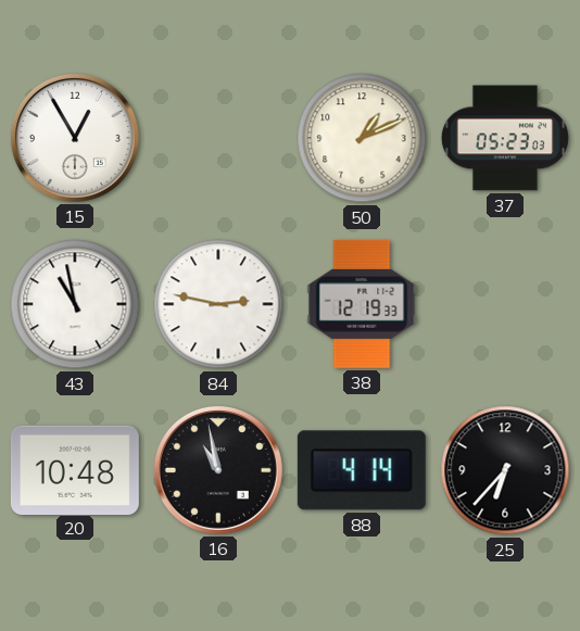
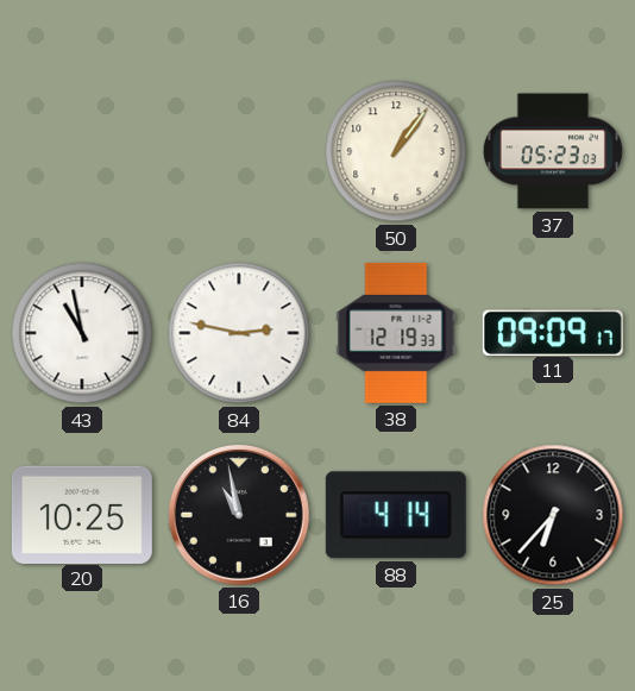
15: 12:55 -> none
50: 1:11 -> 1:06
11: none -> 09:09
20: 10:48 -> 10:25
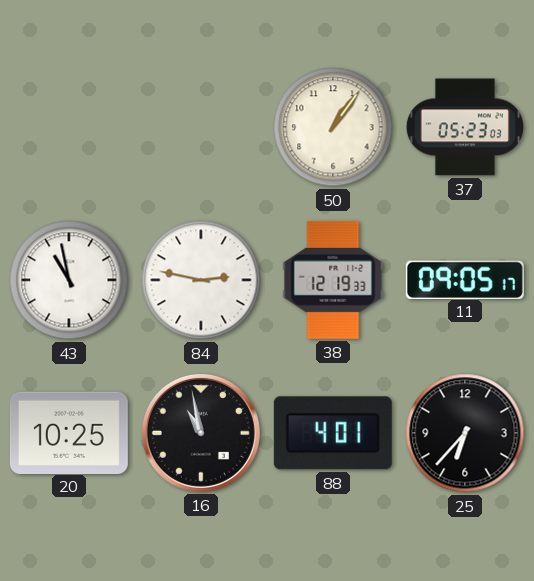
11: 09:09 -> 09:05
88: 4:14 -> 4:01
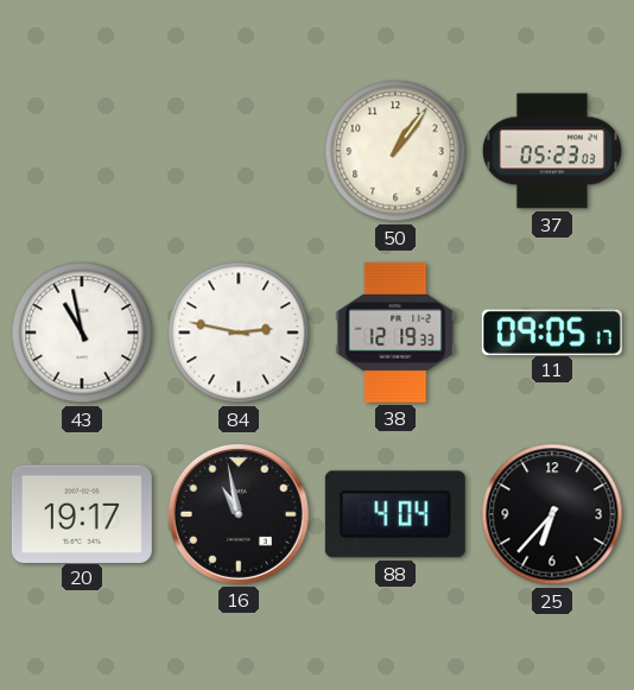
20: 10:25 -> 19:17
88: 4:01 -> 4:04
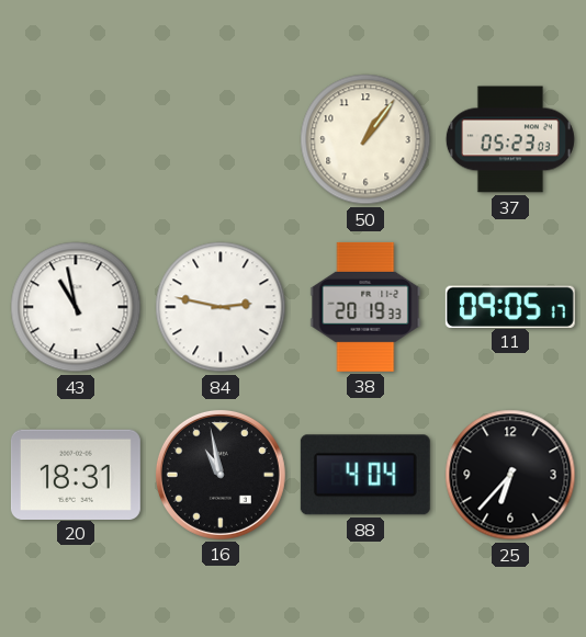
38: 12:19 -> 20:19
20: 19:17 -> 18:31
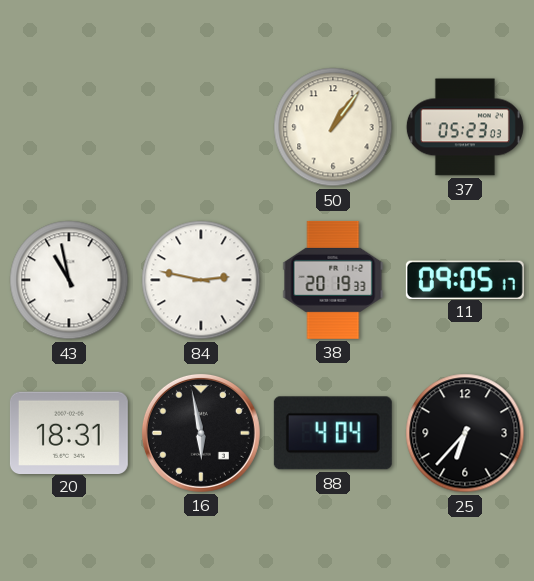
16: 10:58 -> 5:58
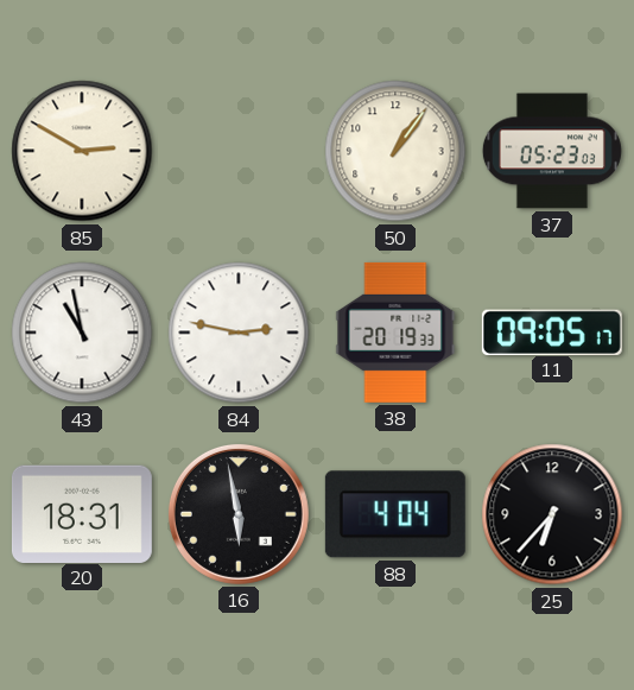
85: none -> 2:50
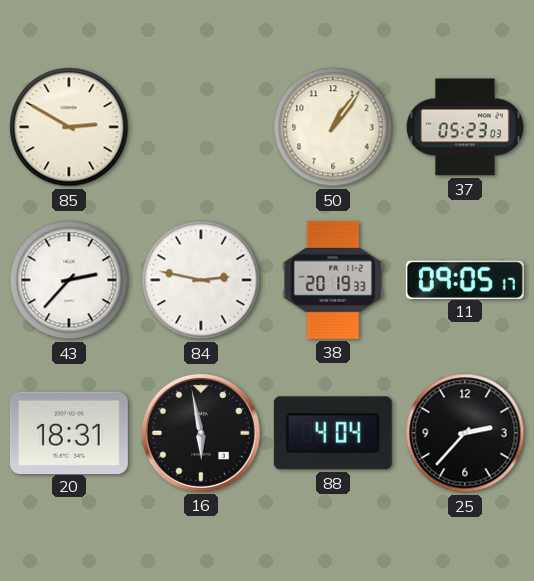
43: 10:58 -> 2:37
25: 6:37 -> 2:37
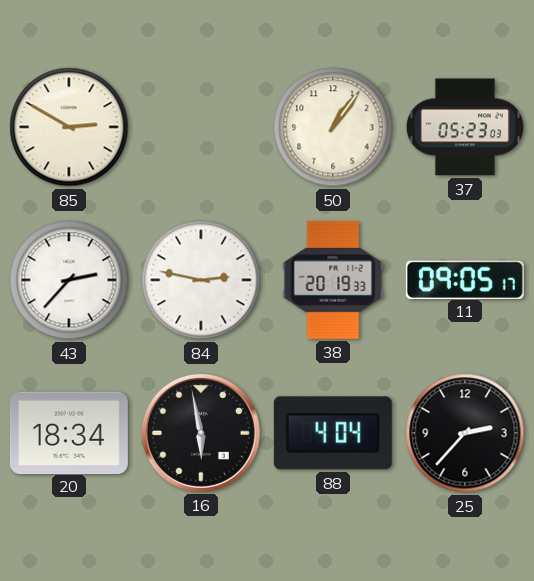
20: 18:31 -> 18:34
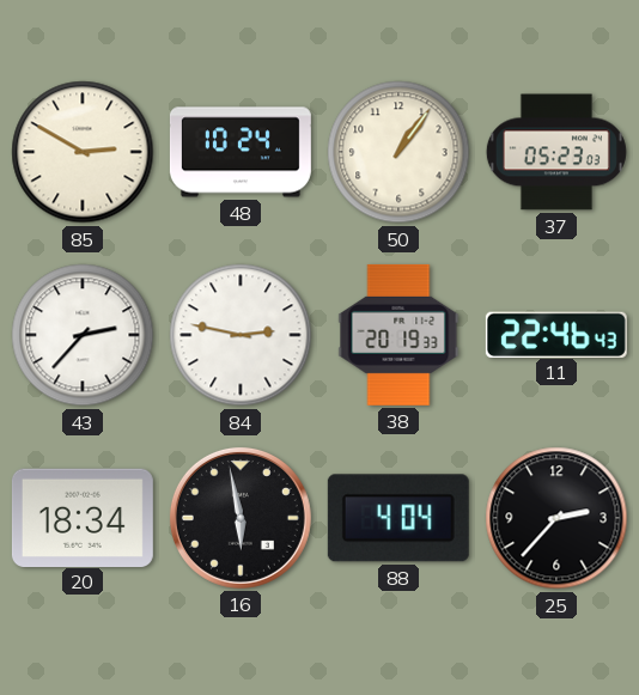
48: none -> 10:24
11: 09:05 -> 22:46
